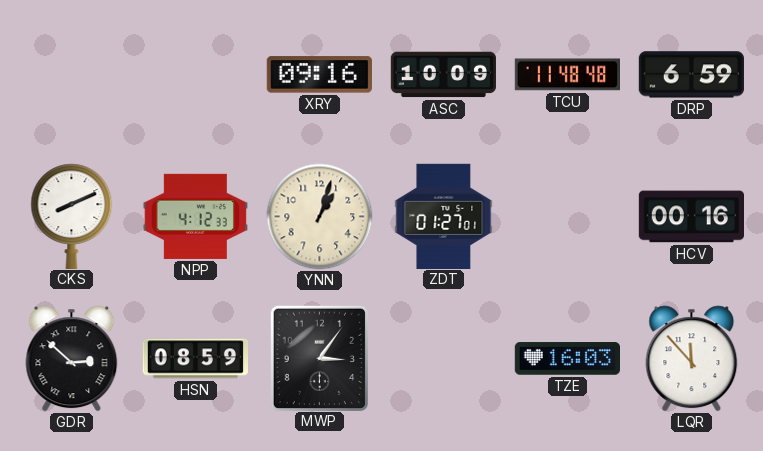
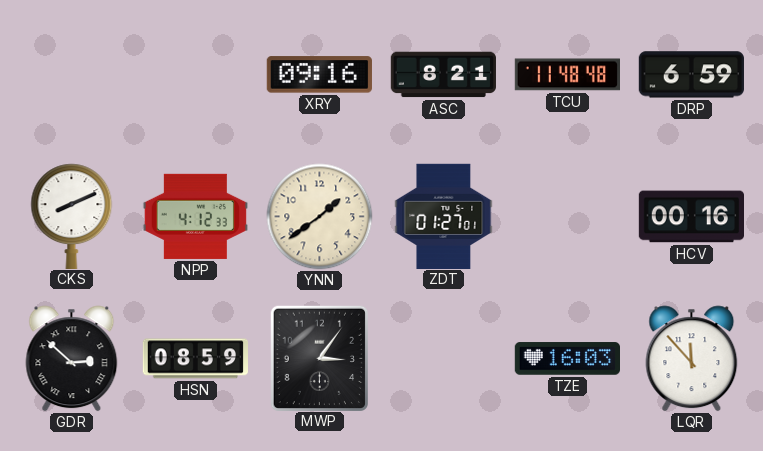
ASC: 10:09 -> 8:21
YNN: 1:03 -> 1:39
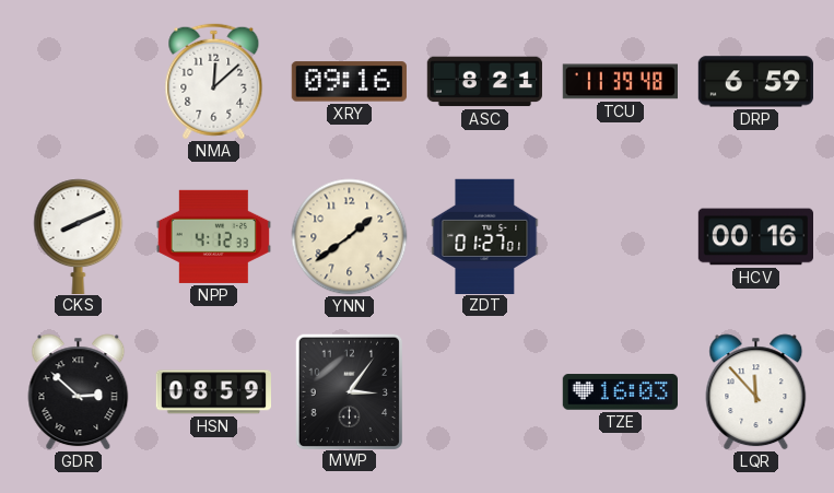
NMA: none -> 12:08
TCU: 11:48 -> 11:39
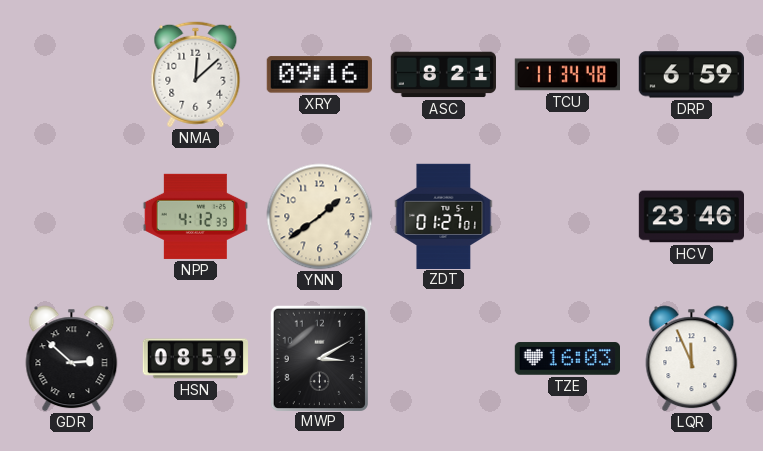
TCU: 11:39 -> 11:34
CKS: 8:11 -> none
HCV: 00:16 -> 23:46
MWP: 3:06 -> 3:10
LQR: 11:53 -> 11:56
